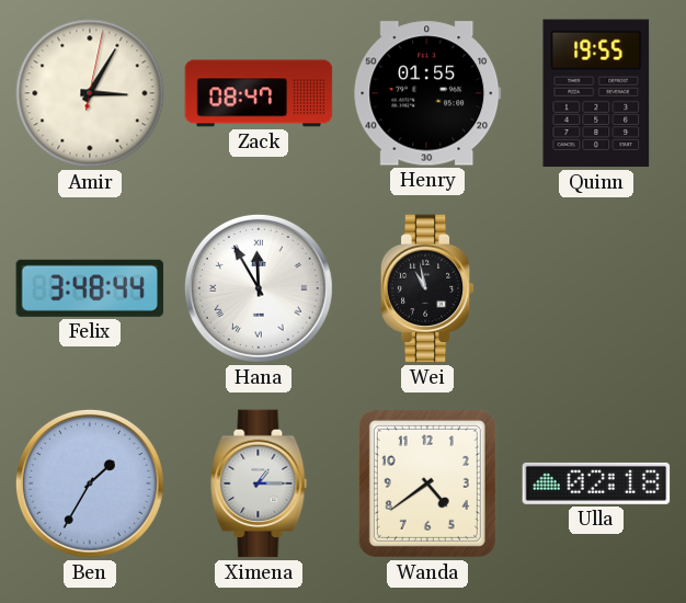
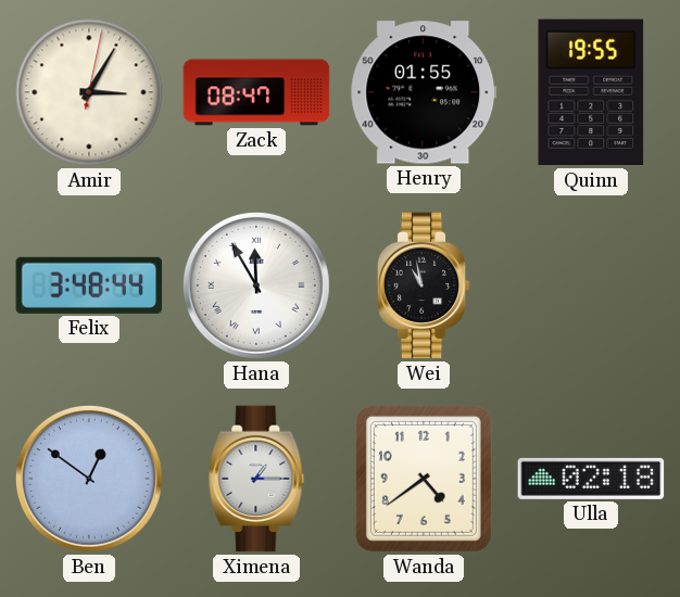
Ben: 1:35 -> 12:51
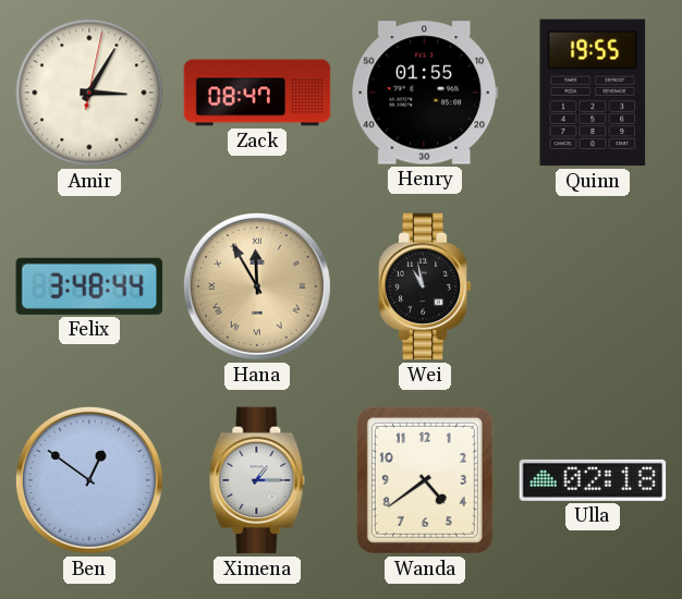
Hana dial: white -> champagne
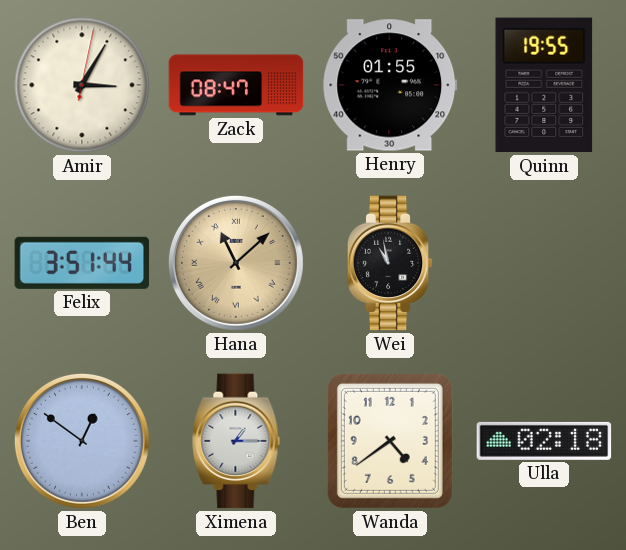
Felix: 3:48 -> 3:51
Hana: 11:55 -> 11:08
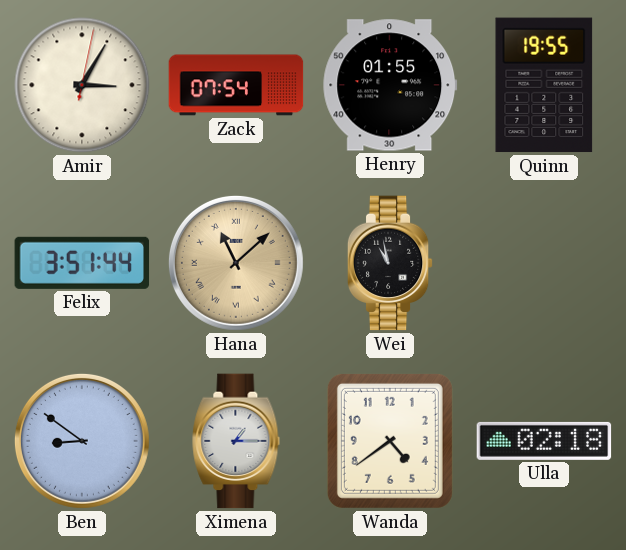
Zack: 08:47 -> 07:54
Ben: 12:51 -> 8:51
